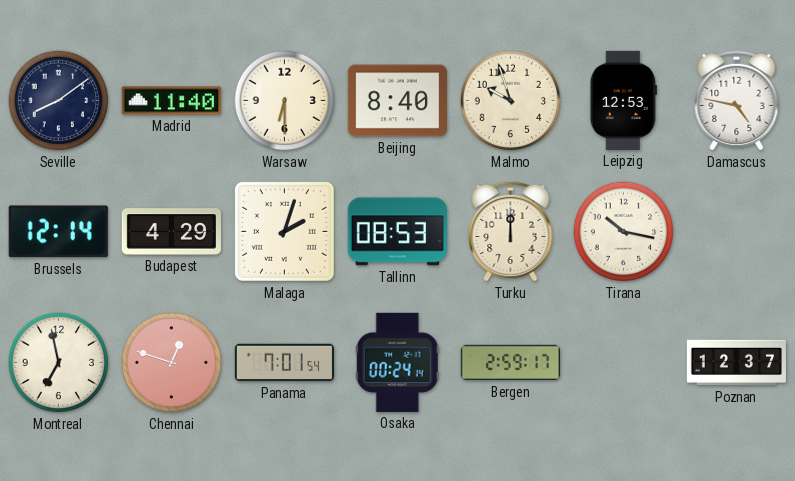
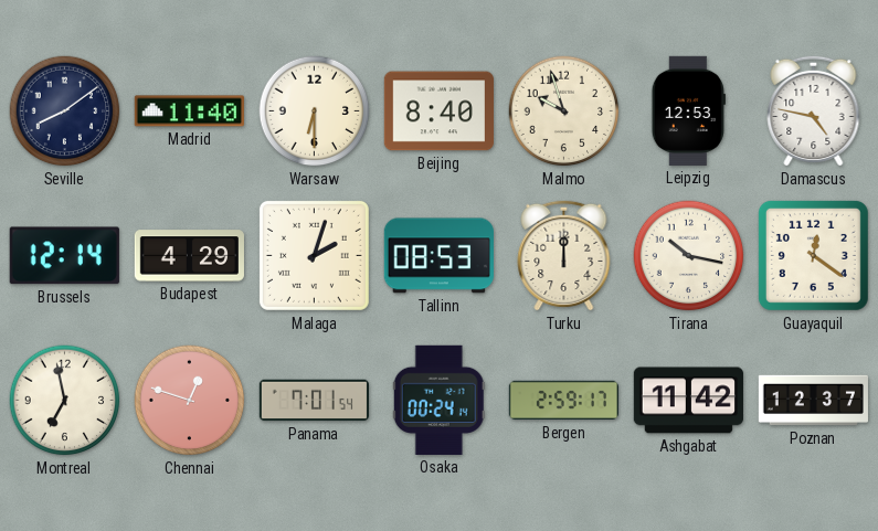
Guayaquil: none -> 12:21
Ashgabat: none -> 11:42
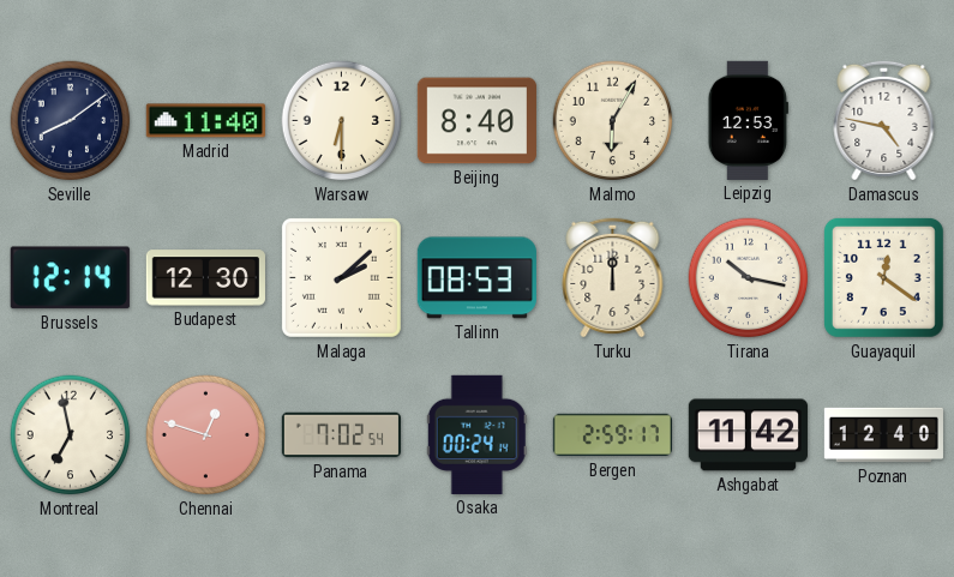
Malmo: 9:57 -> 6:05
Budapest: 4:29 -> 12:30
Malaga: 2:03 -> 2:08
Panama: 7:01 -> 7:02
Poznan: 12:37 -> 12:40
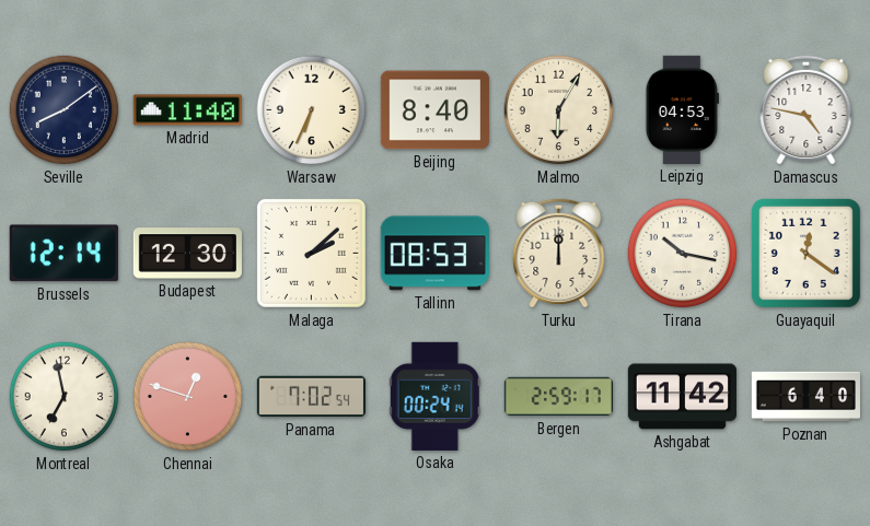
Warsaw: 6:30 -> 6:34
Leipzig: 12:53 -> 04:53
Poznan: 12:40 -> 6:40
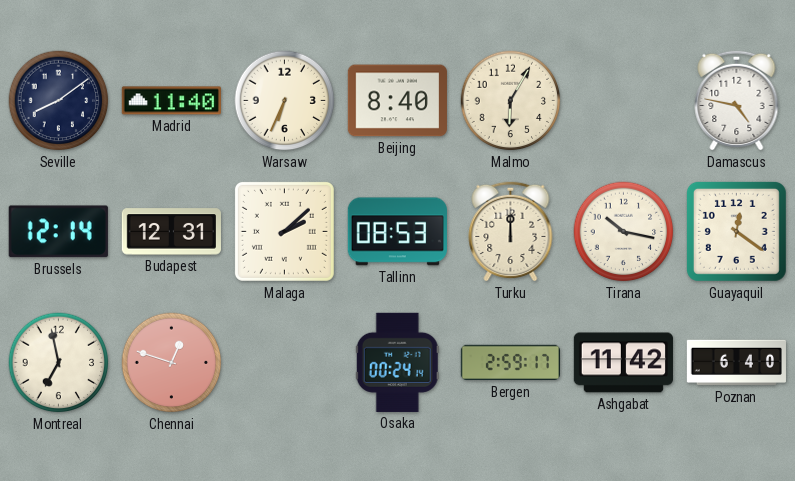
Leipzig: 04:53 -> none
Budapest: 12:30 -> 12:31
Panama: 7:02 -> none
